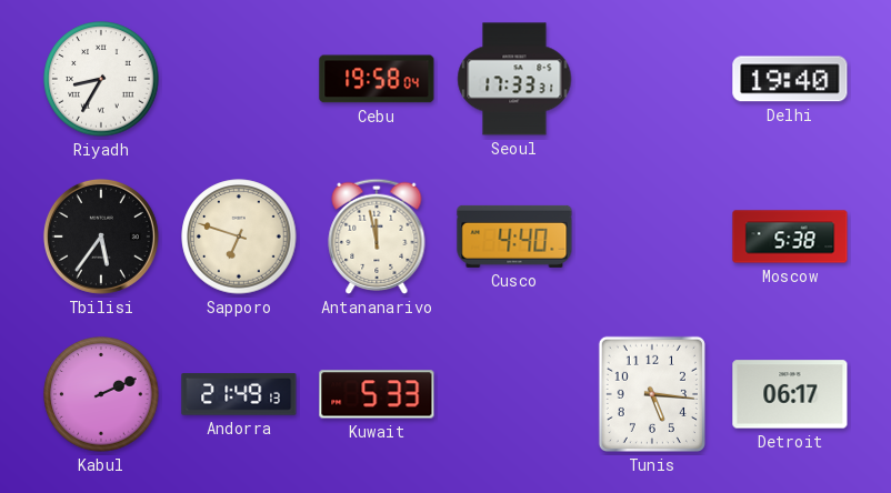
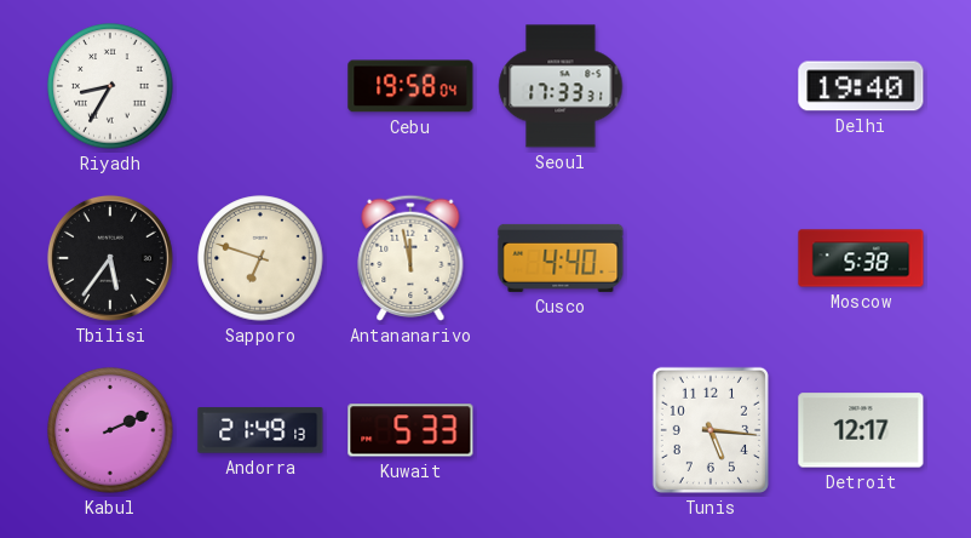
Detroit: 06:17 -> 12:17
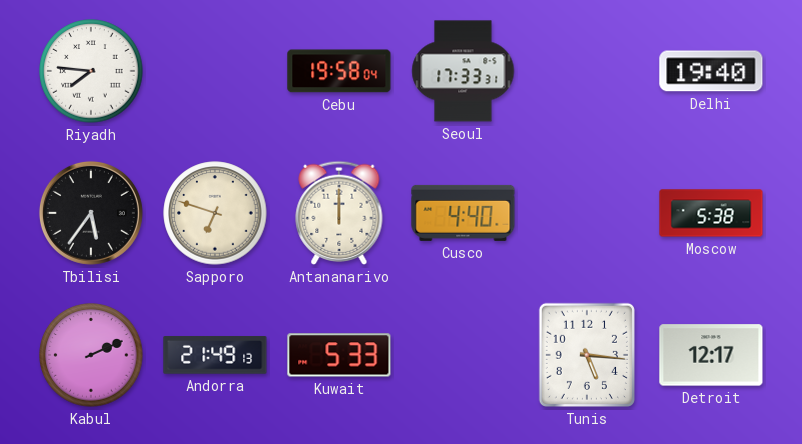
Riyadh: 8:35 -> 7:46
Antananarivo: 11:58 -> 12:00
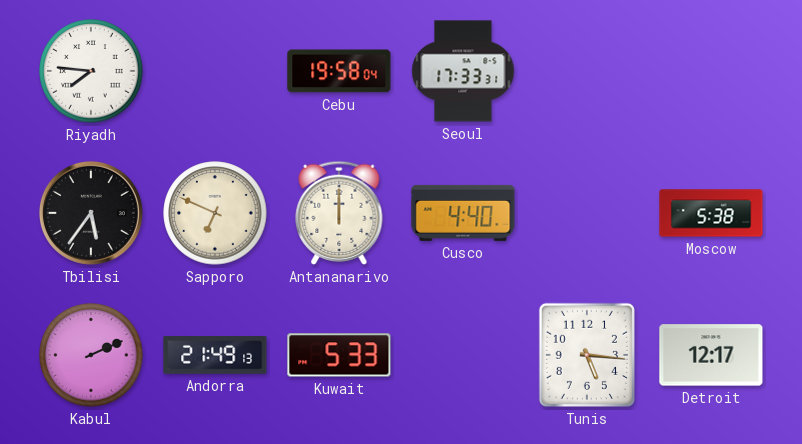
Delhi: 19:40 -> none
Sapporo: 6:48 -> 6:49
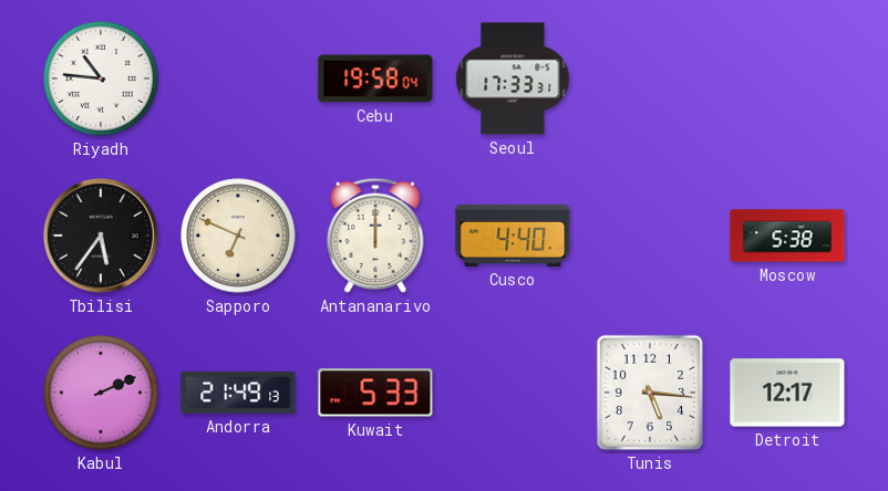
Riyadh: 7:46 -> 10:46
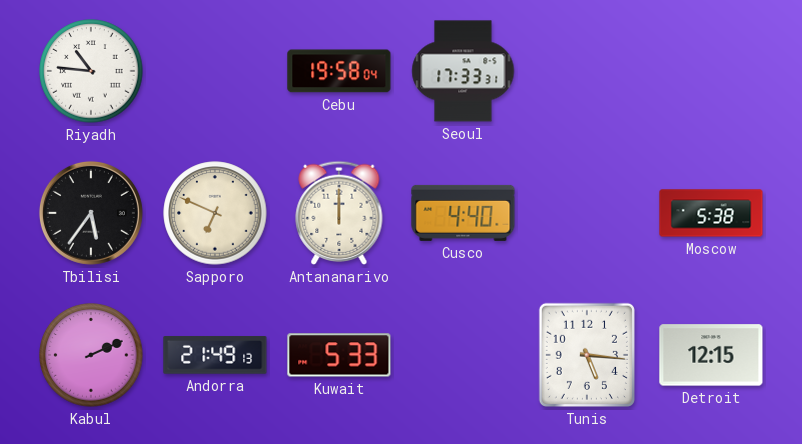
Detroit: 12:17 -> 12:15
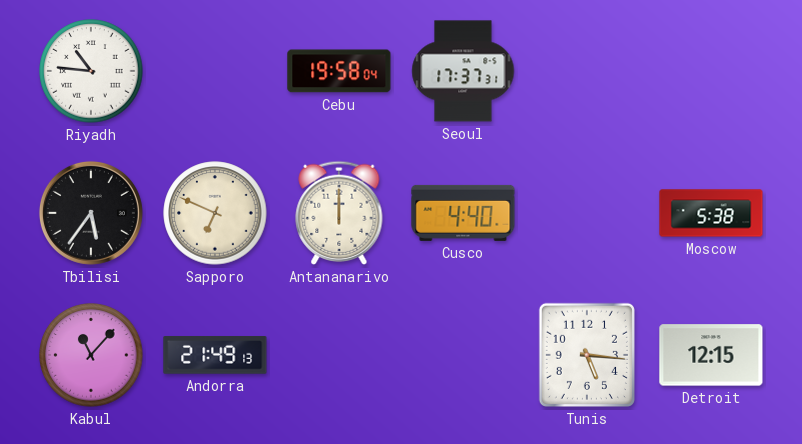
Seoul: 17:33 -> 17:37
Kabul: 2:11 -> 11:07
Kuwait: 5:33 -> none
